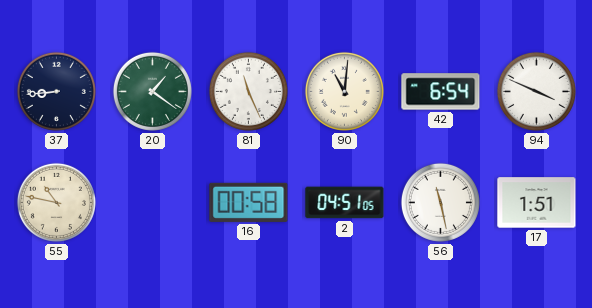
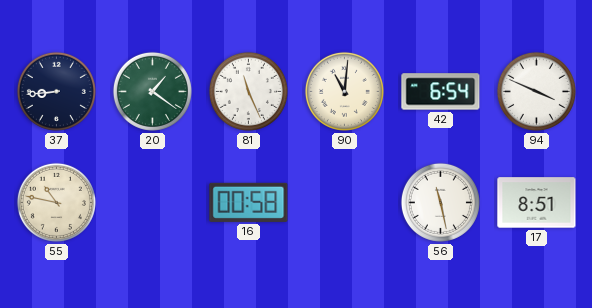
2: 04:51 -> none
17: 1:51 -> 8:51
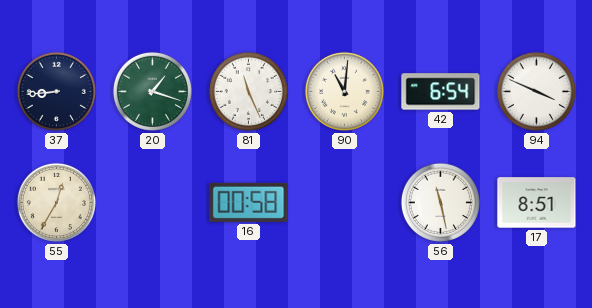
20: 1:21 -> 1:18
55: 10:47 -> 12:35
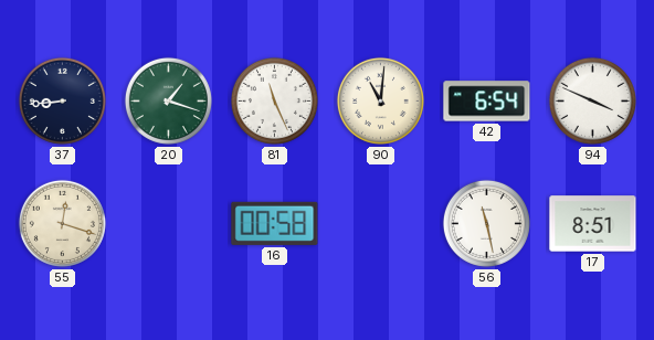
55: 12:35 -> 12:18
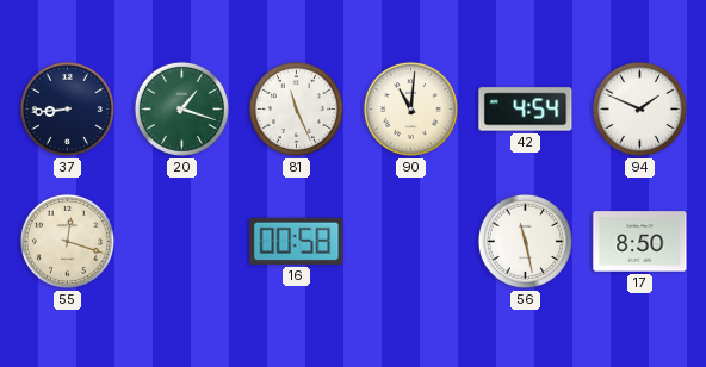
42: 6:54 -> 4:54
94: 3:49 -> 1:49
17: 8:51 -> 8:50
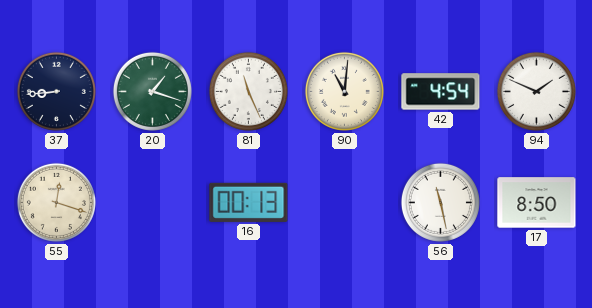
16: 00:58 -> 00:13
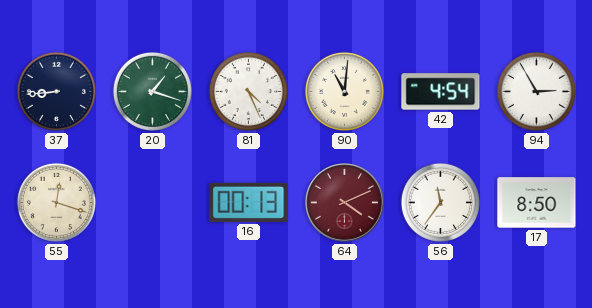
81: 11:26 -> 4:26
94: 1:49 -> 2:55
64: none -> 4:11
56: 11:28 -> 11:36
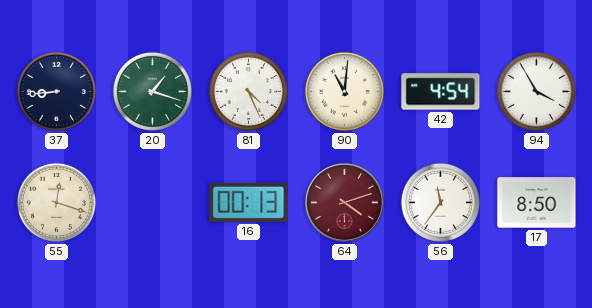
94: 2:55 -> 3:55
64: 4:11 -> 4:12
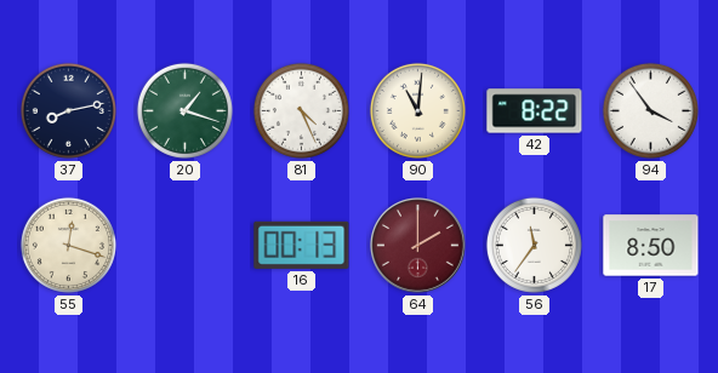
37: 8:44 -> 8:13
42: 4:54 -> 8:22
94: 3:55 -> 3:54
64: 4:12 -> 2:00
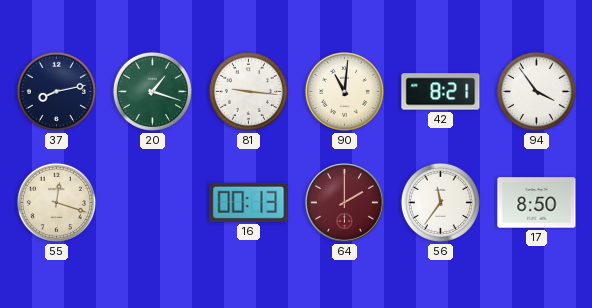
81: 4:26 -> 9:16
42: 8:22 -> 8:21
